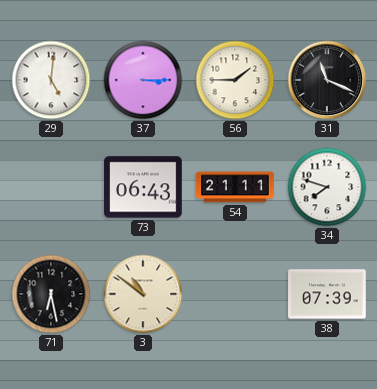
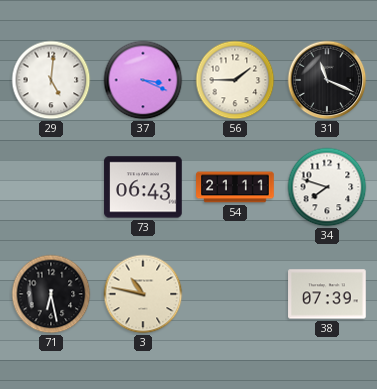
37: 3:15 -> 3:19
3: 10:51 -> 10:47
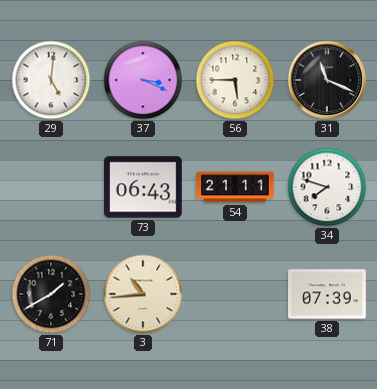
56: 1:45 -> 5:45
71: 6:28 -> 1:40
3: 10:47 -> 10:44
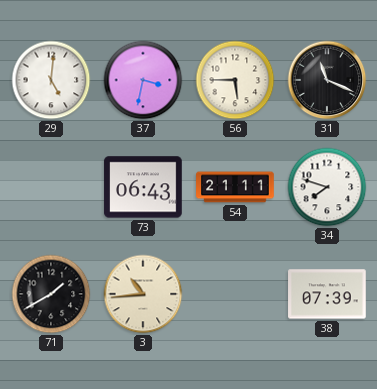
37: 3:19 -> 3:32
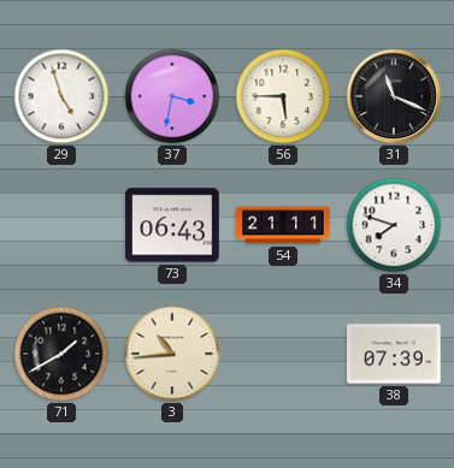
29: 5:01 -> 4:57
